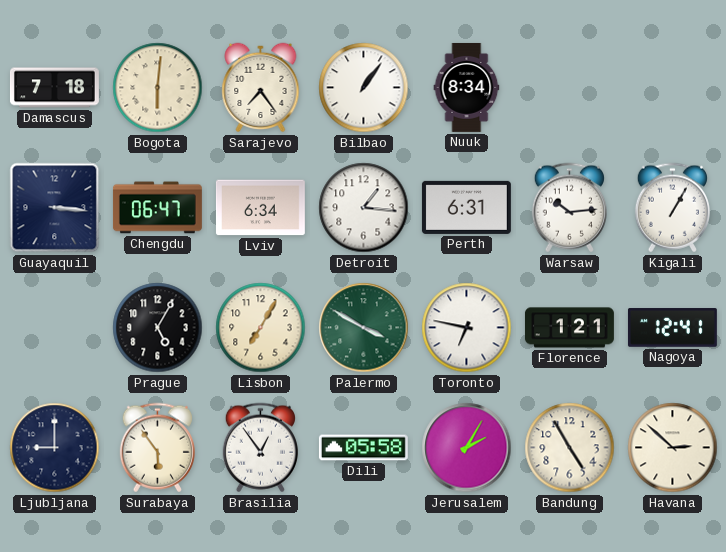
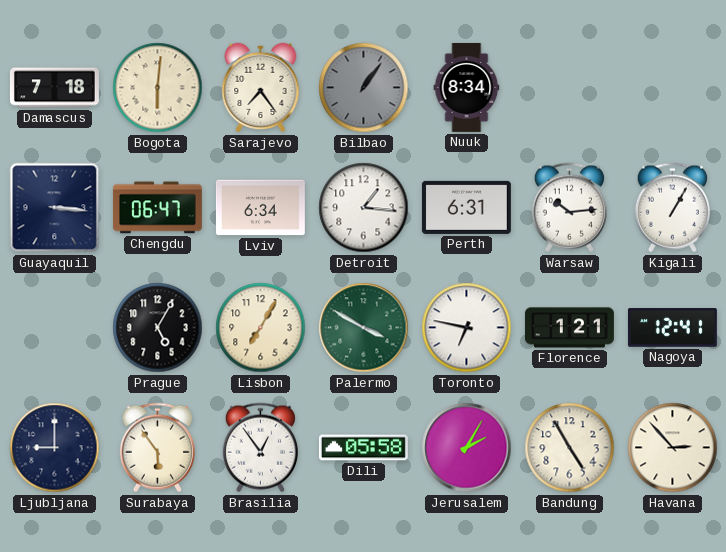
Bilbao dial: white -> grey
Havana: 2:52 -> 2:53
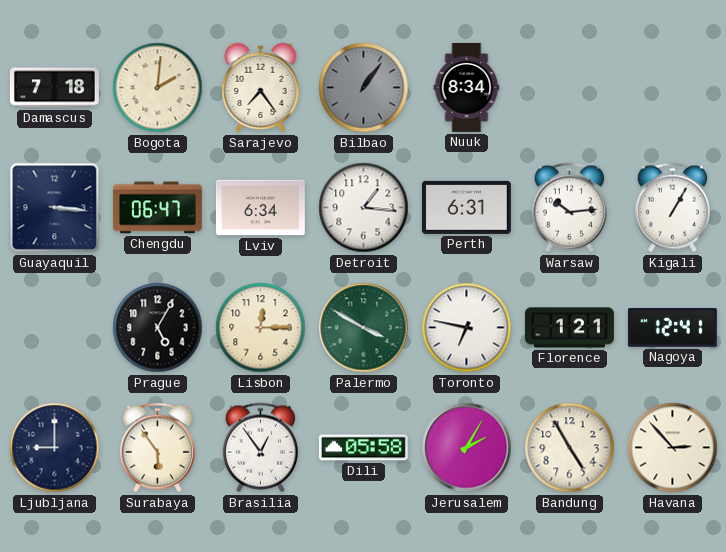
Bogota: 6:01 -> 2:01
Lisbon: 7:05 -> 12:15
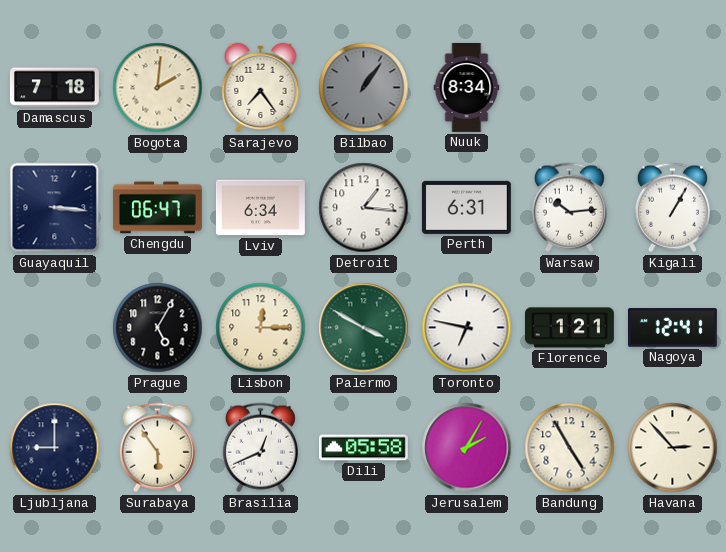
Brasilia: 12:54 -> 12:41
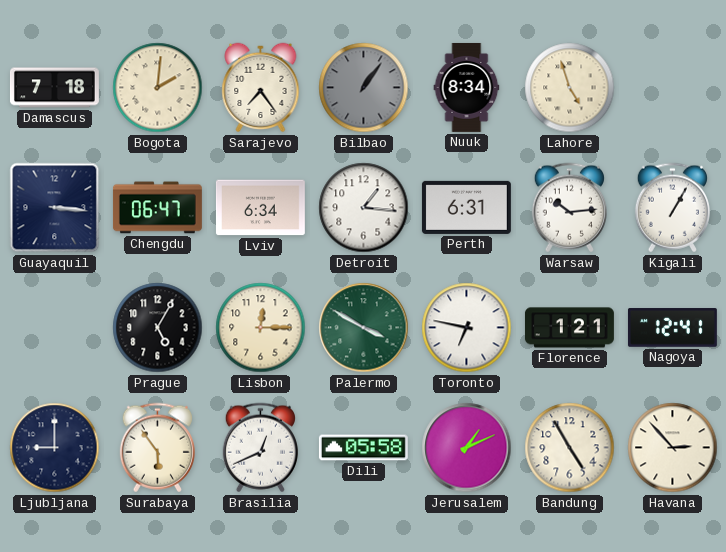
Lahore: none -> 4:57
Jerusalem: 2:05 -> 1:11
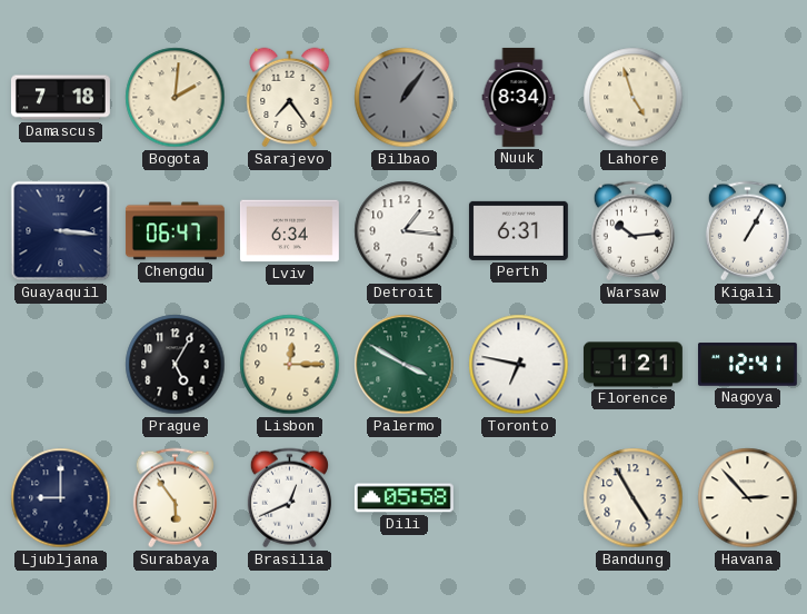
Jerusalem: 1:11 -> none
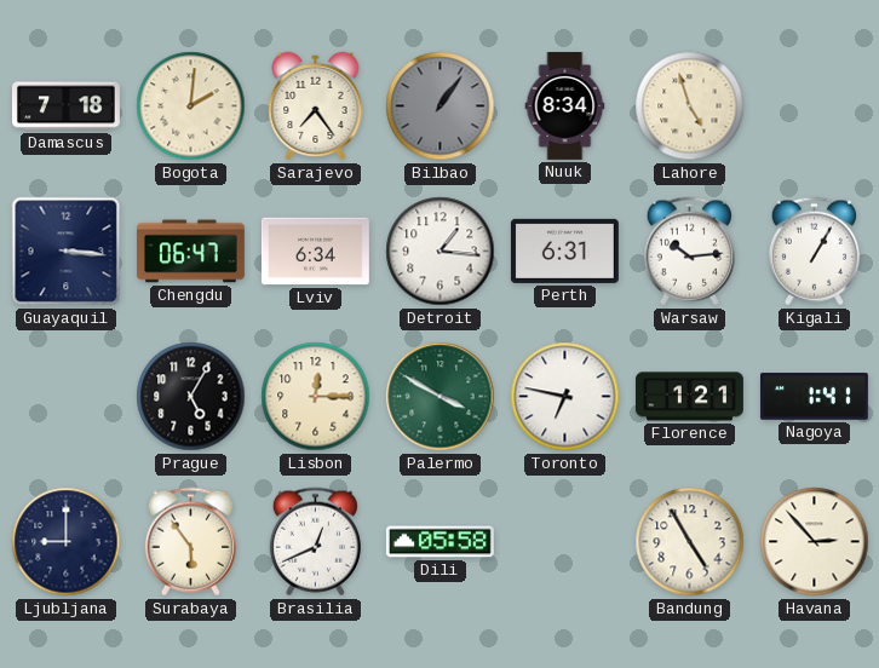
Nagoya: 12:41 -> 1:41
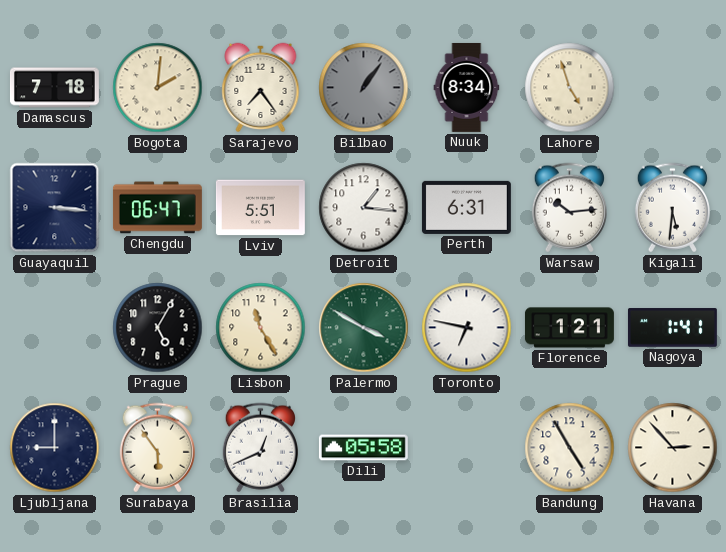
Lviv: 6:34 -> 5:51
Kigali: 1:05 -> 5:31
Lisbon: 12:15 -> 11:25
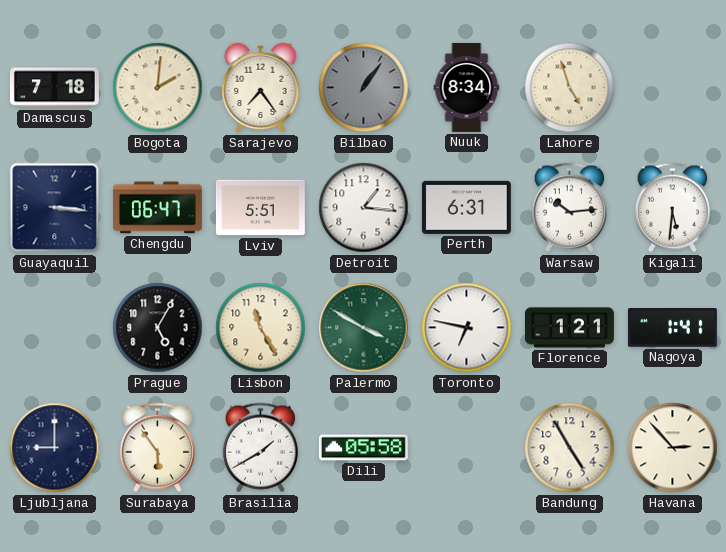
Brasilia: 12:41 -> 1:40
